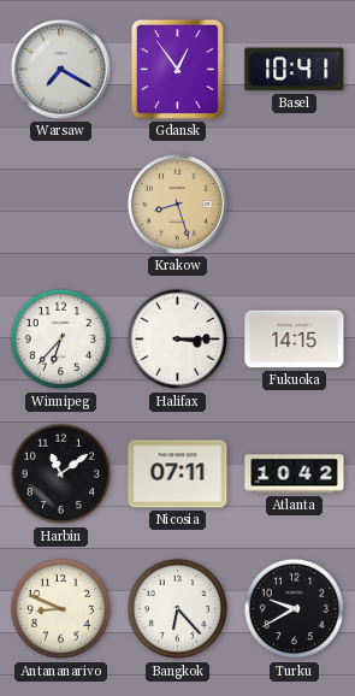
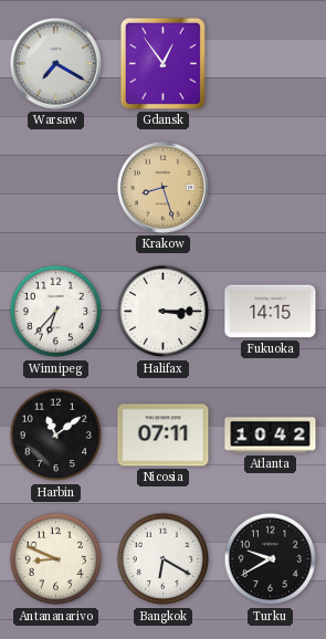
Basel: 10:41 -> none
Bangkok: 6:23 -> 6:20
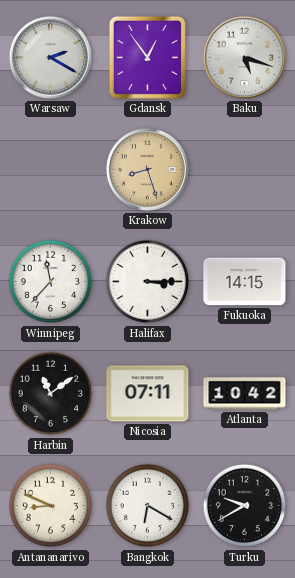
Warsaw: 7:20 -> 2:20
Baku: none -> 5:18
Winnipeg: 6:37 -> 11:37
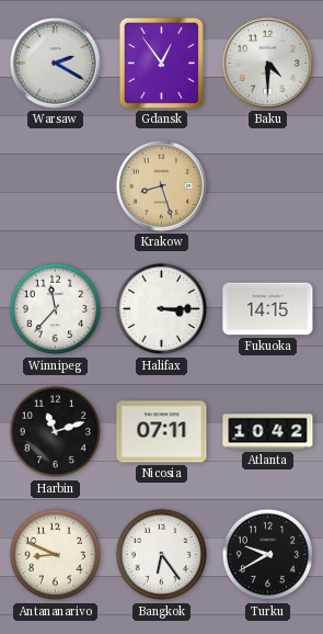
Baku: 5:18 -> 4:30
Harbin: 11:09 -> 11:12
Bangkok: 6:20 -> 6:24
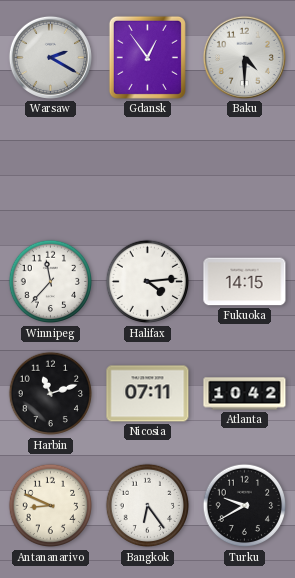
Krakow: 8:27 -> none
Halifax: 3:15 -> 4:14
